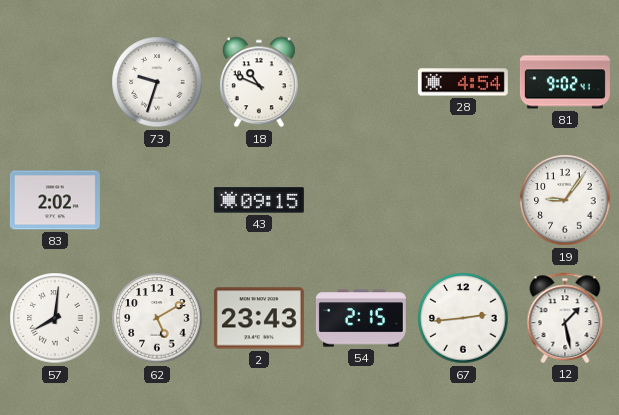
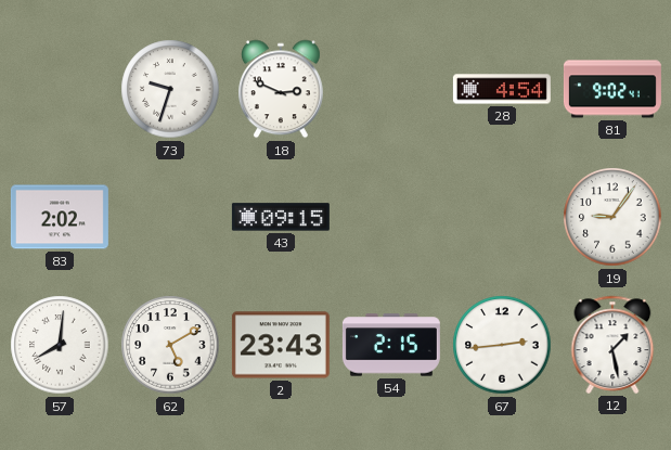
18: 10:49 -> 2:49
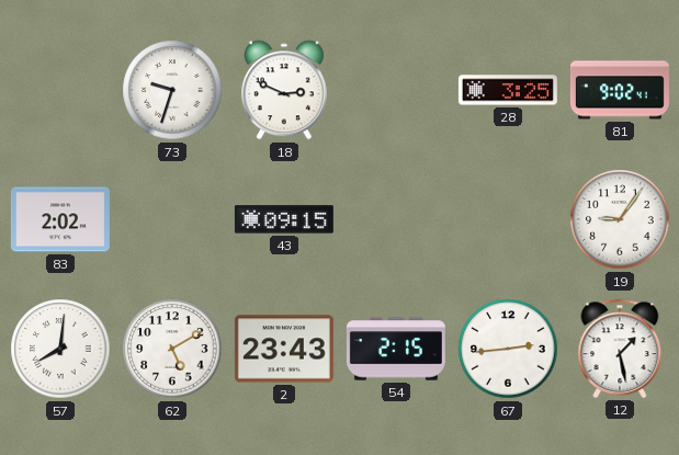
28: 4:54 -> 3:25
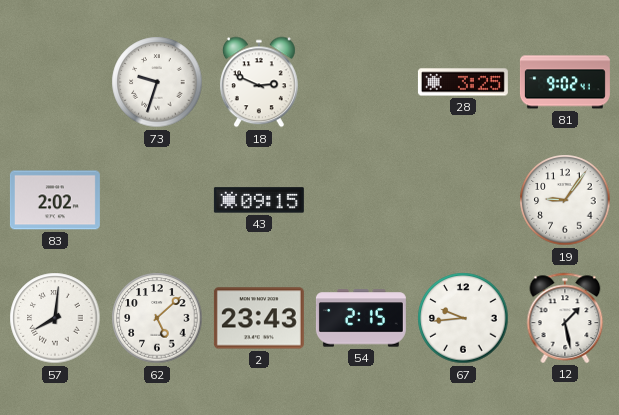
62: 5:10 -> 5:08
67: 2:44 -> 9:44
